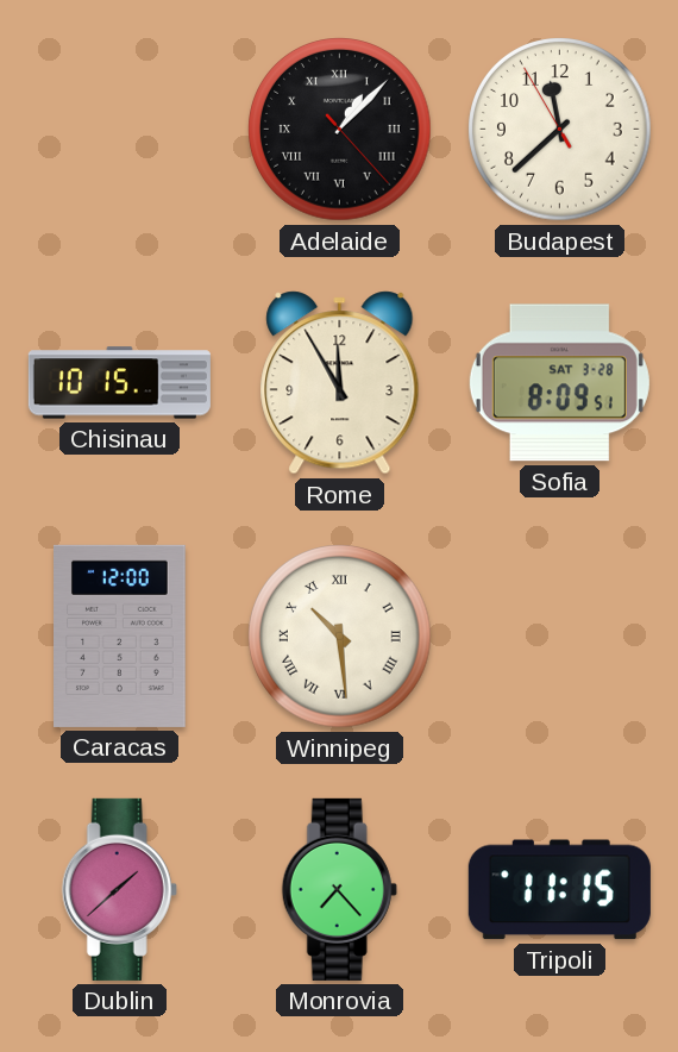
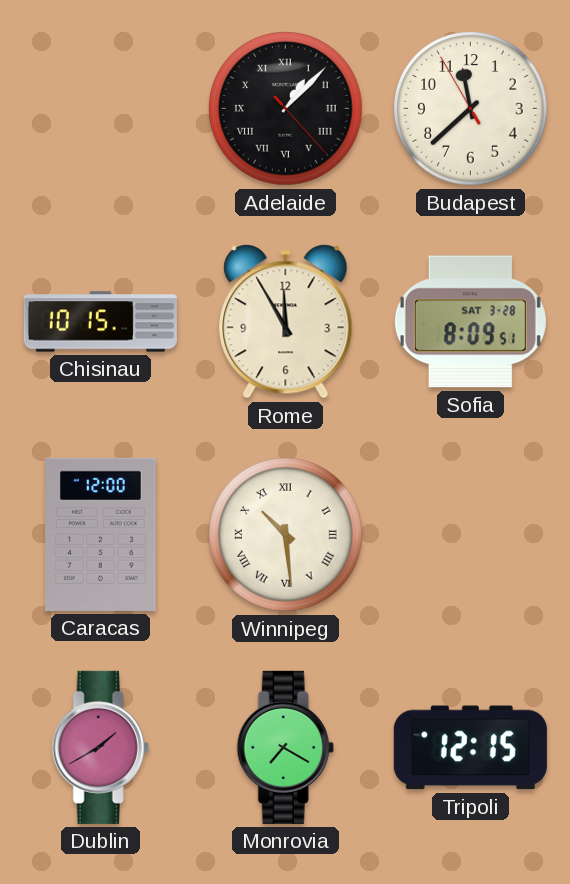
Dublin: 1:38 -> 1:40
Monrovia: 7:23 -> 7:20
Tripoli: 11:15 -> 12:15
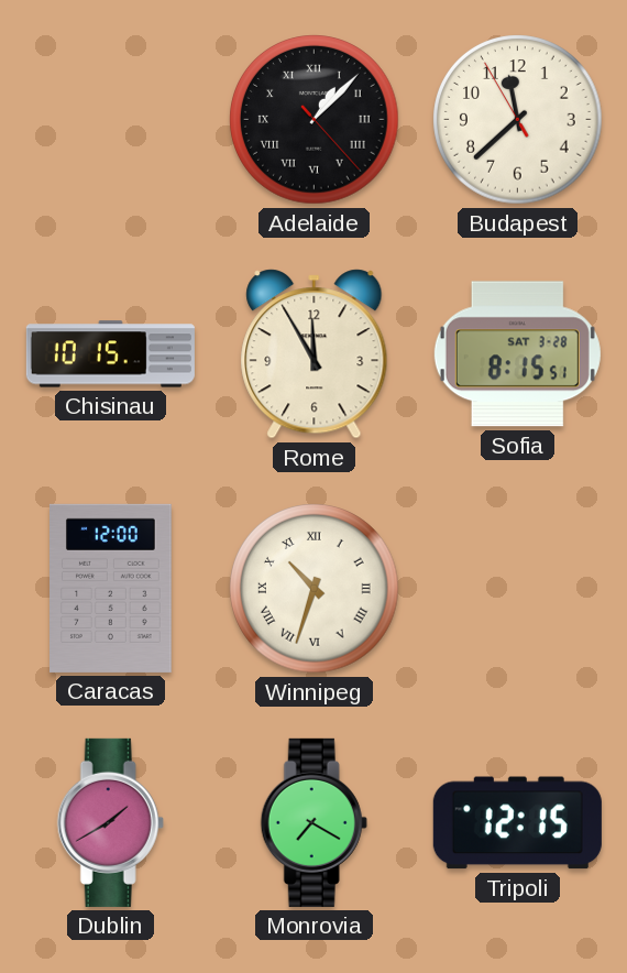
Sofia: 8:09 -> 8:15
Winnipeg: 10:29 -> 10:33
